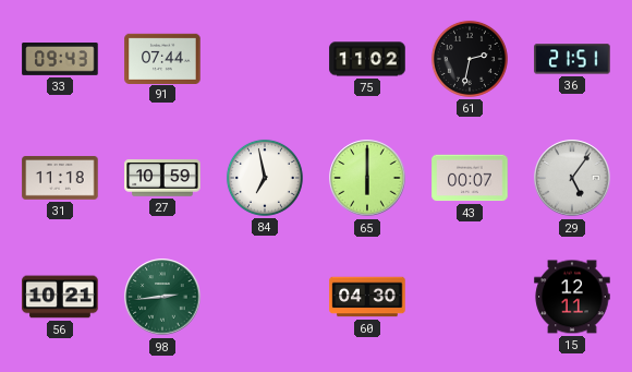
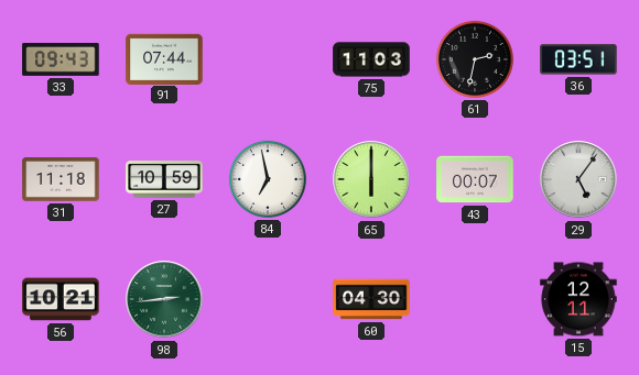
75: 11:02 -> 11:03
36: 21:51 -> 03:51
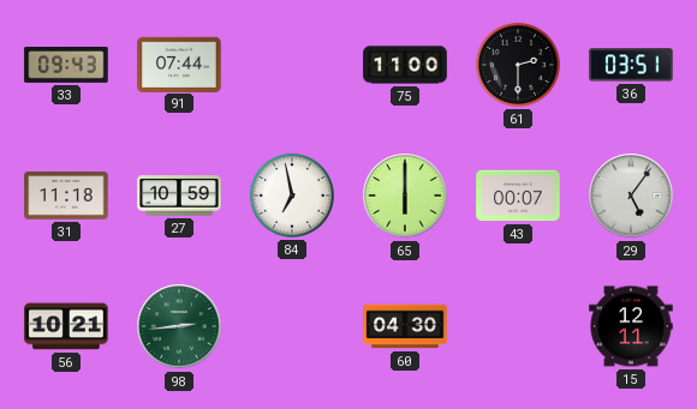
75: 11:03 -> 11:00
61: 2:32 -> 2:30
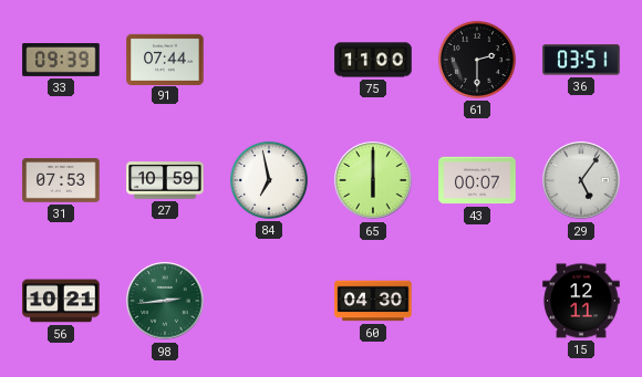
33: 09:43 -> 09:39
31: 11:18 -> 07:53
